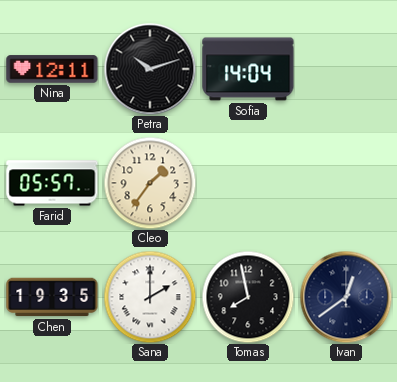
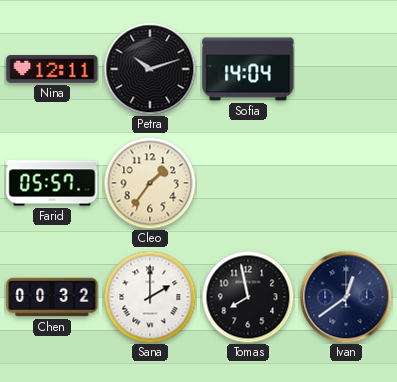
Chen: 19:35 -> 00:32
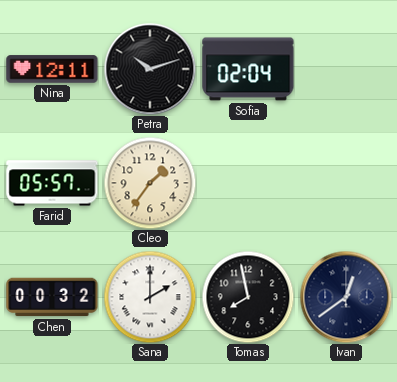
Sofia: 14:04 -> 02:04
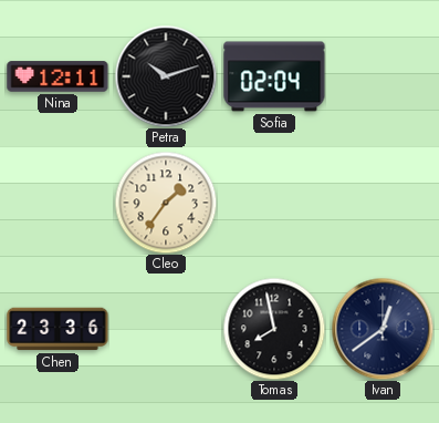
Farid: 05:57 -> none
Chen: 00:32 -> 23:36
Sana: 2:00 -> none
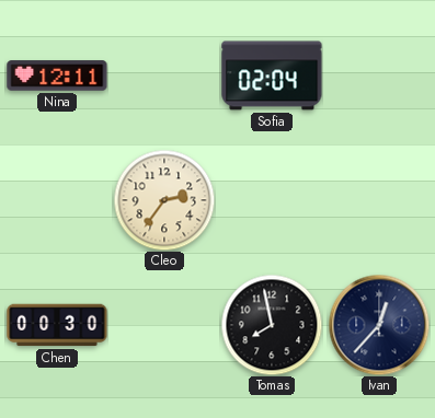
Petra: 10:12 -> none
Cleo: 1:36 -> 2:36
Chen: 23:36 -> 00:30
Ivan: 12:39 -> 12:37
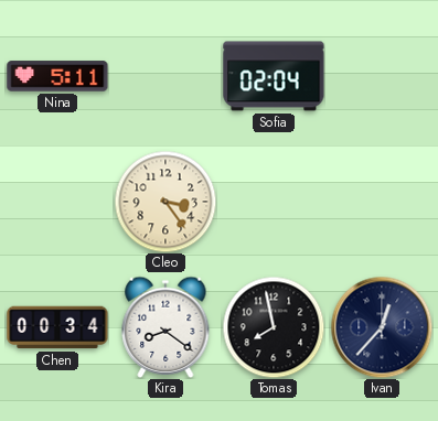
Nina: 12:11 -> 5:11
Cleo: 2:36 -> 3:24
Chen: 00:30 -> 00:34
Kira: none -> 8:21
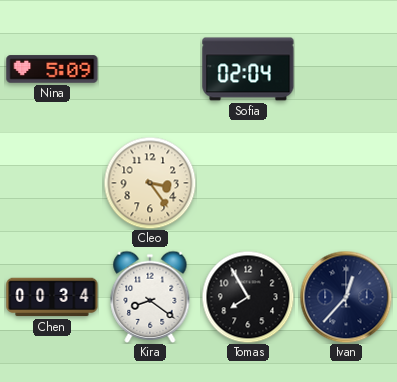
Nina: 5:11 -> 5:09
Tomas: 7:58 -> 7:55
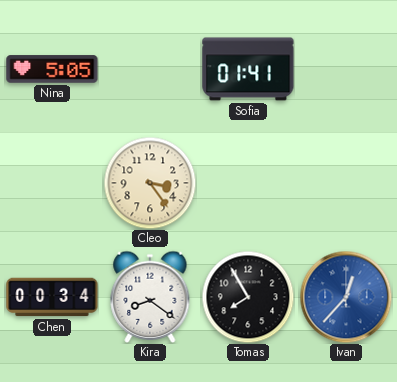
Nina: 5:09 -> 5:05
Sofia: 02:04 -> 01:41
Ivan dial: navy -> blue
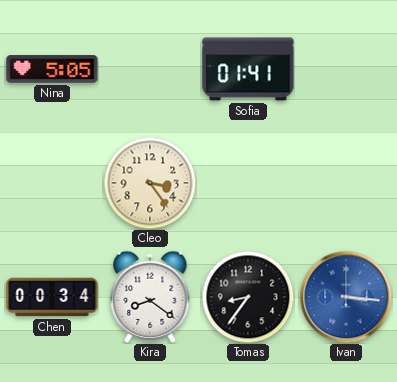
Tomas: 7:55 -> 8:36
Ivan: 12:37 -> 3:16
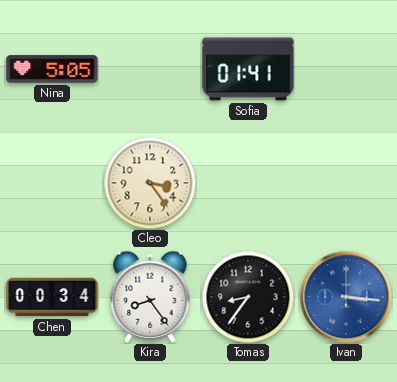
Kira: 8:21 -> 8:24
